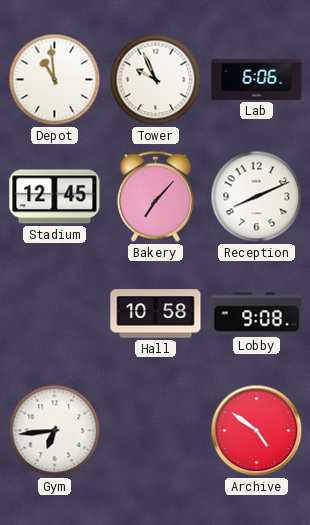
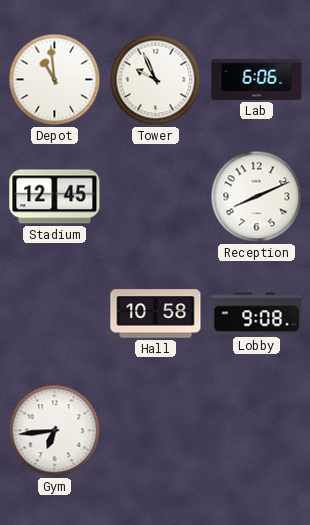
Bakery: 7:07 -> none
Archive: 4:51 -> none
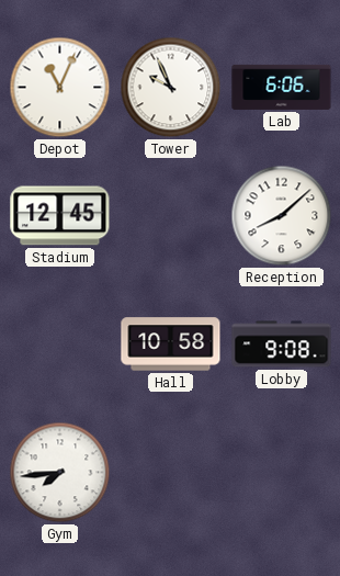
Depot: 10:59 -> 11:04
Reception: 8:11 -> 8:08
Gym: 6:44 -> 7:44
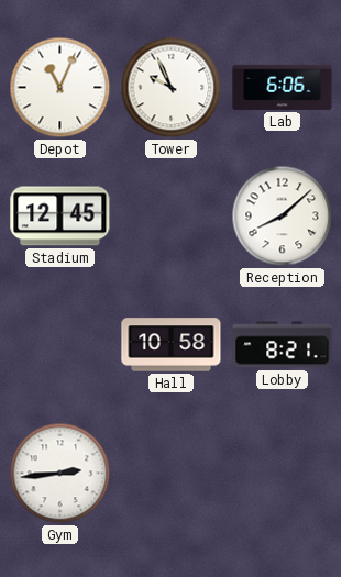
Lobby: 9:08 -> 8:21
Gym: 7:44 -> 2:44
